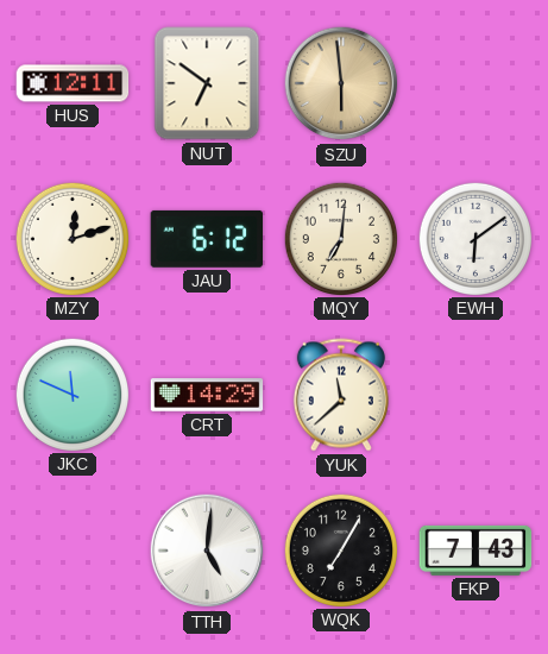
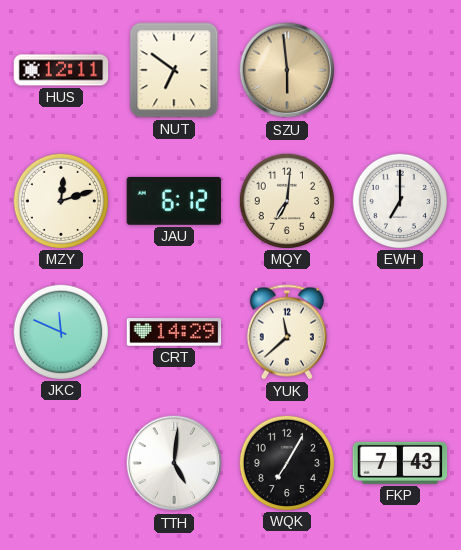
EWH: 6:09 -> 7:00
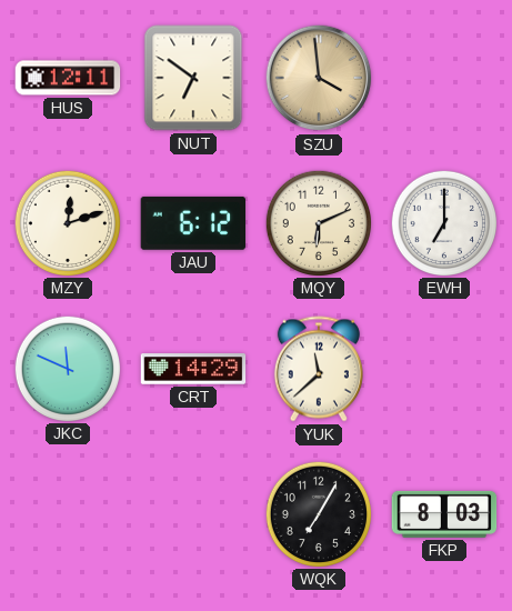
SZU: 5:59 -> 3:59
MQY: 7:01 -> 6:11
TTH: 5:01 -> none
FKP: 7:43 -> 8:03
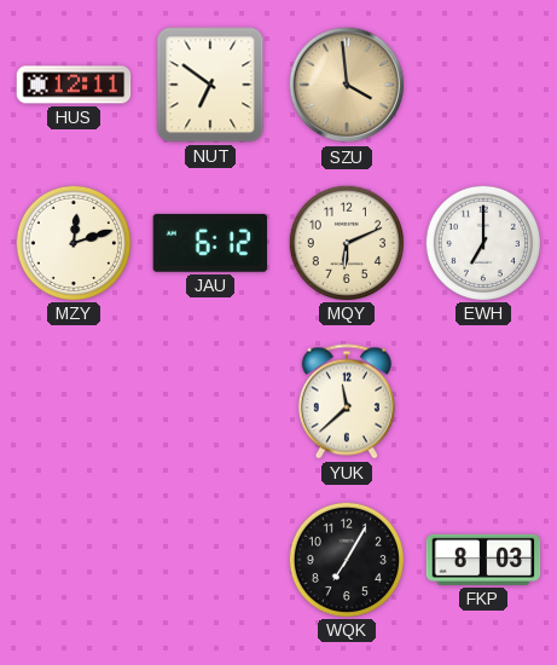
JKC: 11:49 -> none
CRT: 14:29 -> none
